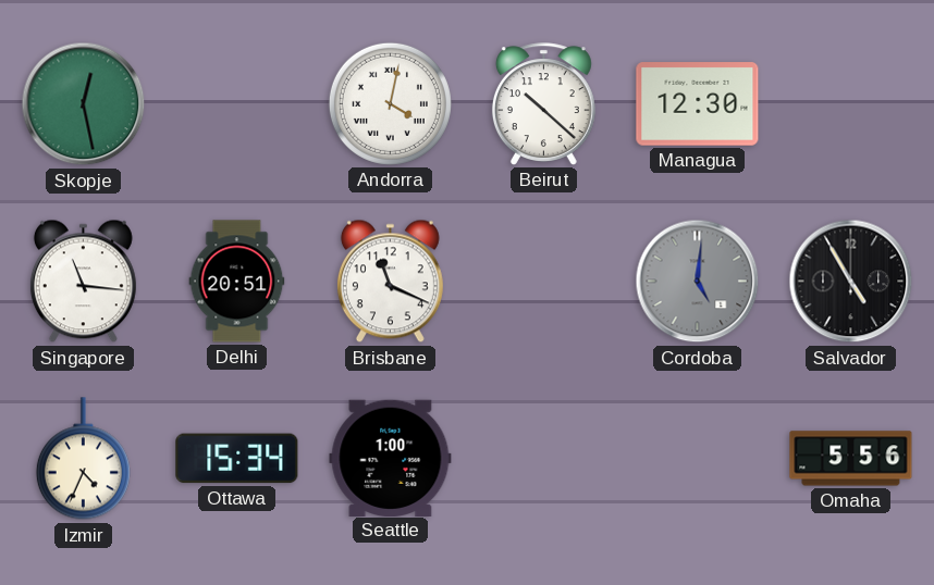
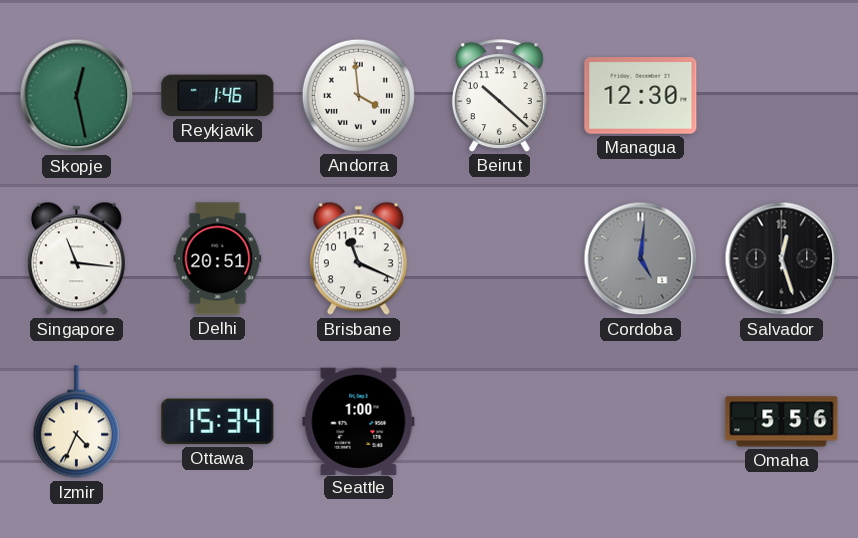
Reykjavik: none -> 1:46
Andorra: 4:02 -> 3:59
Salvador: 4:55 -> 12:27
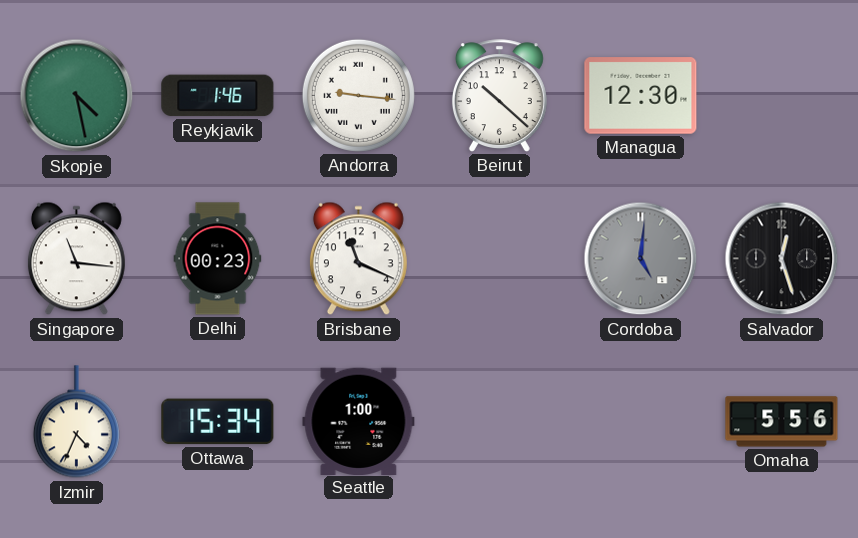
Skopje: 12:28 -> 4:28
Andorra: 3:59 -> 9:16
Delhi: 20:51 -> 00:23
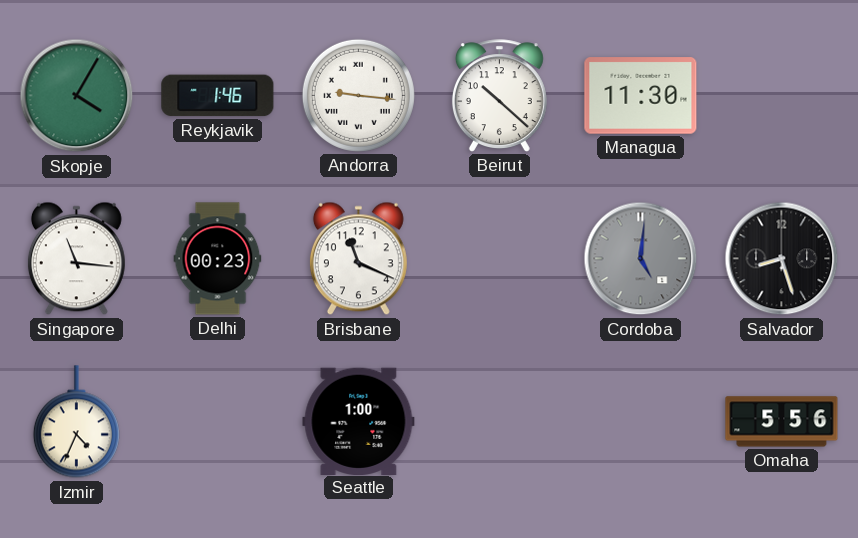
Skopje: 4:28 -> 4:05
Managua: 12:30 -> 11:30
Salvador: 12:27 -> 8:27
Ottawa: 15:34 -> none
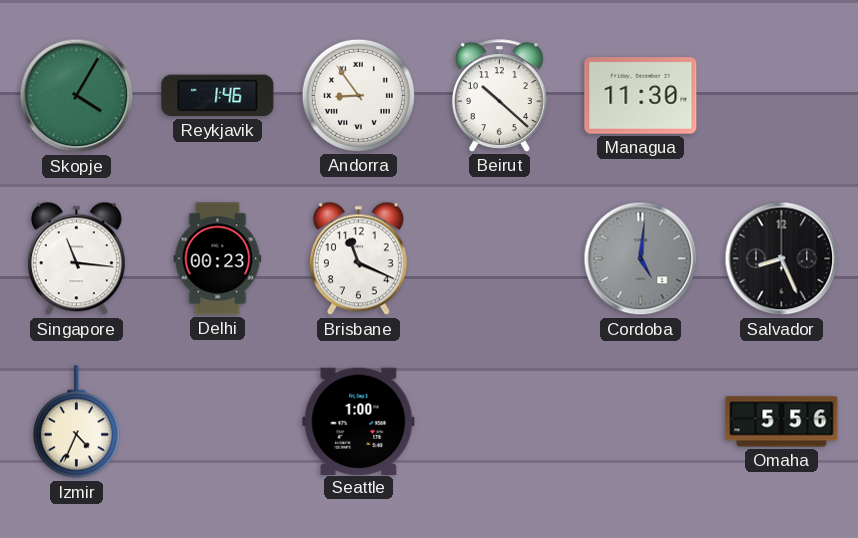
Andorra: 9:16 -> 8:54
Salvador: 8:27 -> 8:26
